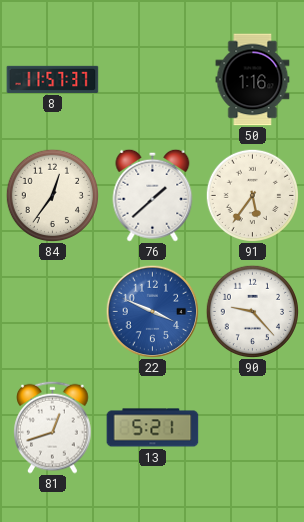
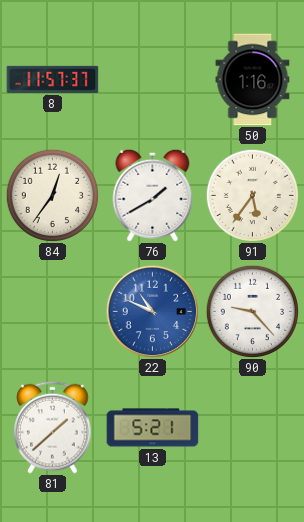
76: 1:38 -> 1:40
22: 3:49 -> 10:49
81: 12:42 -> 1:38
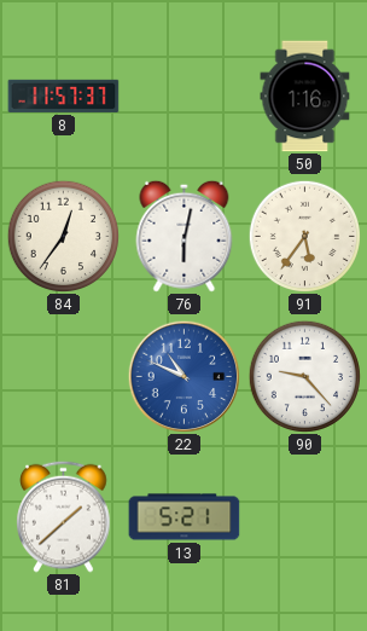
76: 1:40 -> 6:02
